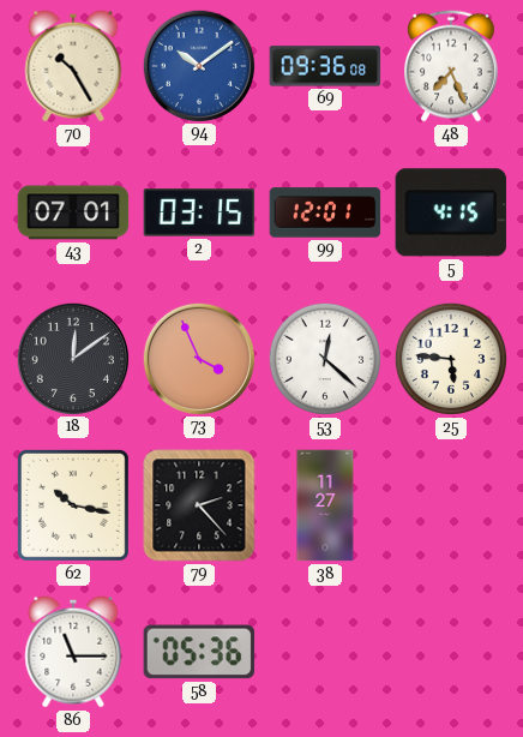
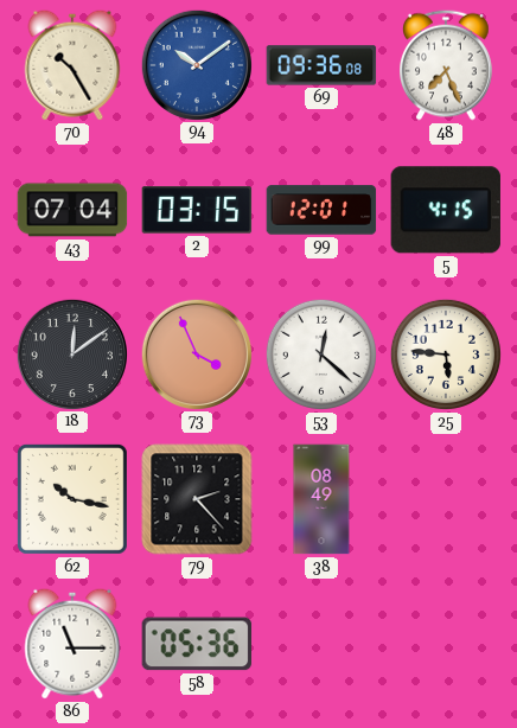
43: 07:01 -> 07:04
38: 11:27 -> 08:49
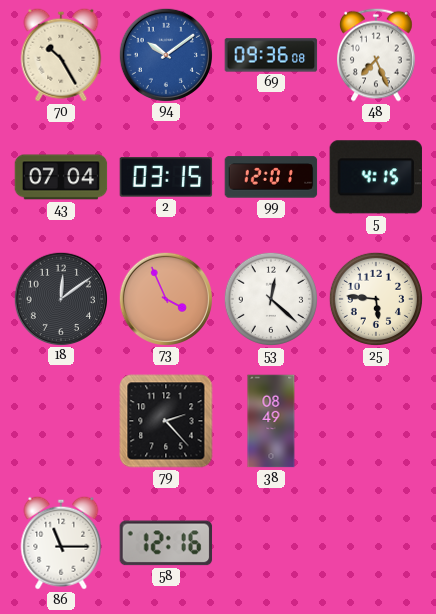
62: 10:17 -> none
58: 05:36 -> 12:16
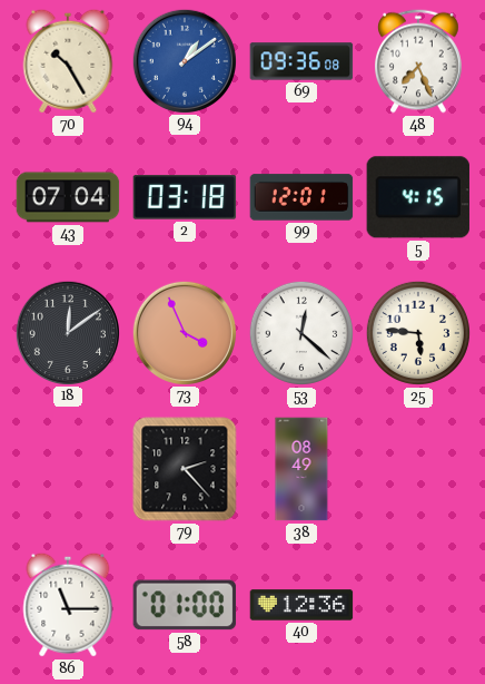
94: 10:09 -> 1:09
2: 03:15 -> 03:18
58: 12:16 -> 01:00
40: none -> 12:36
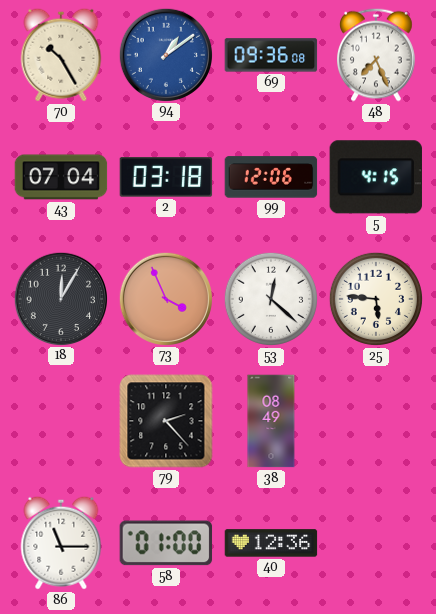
99: 12:01 -> 12:06
18: 12:09 -> 12:05
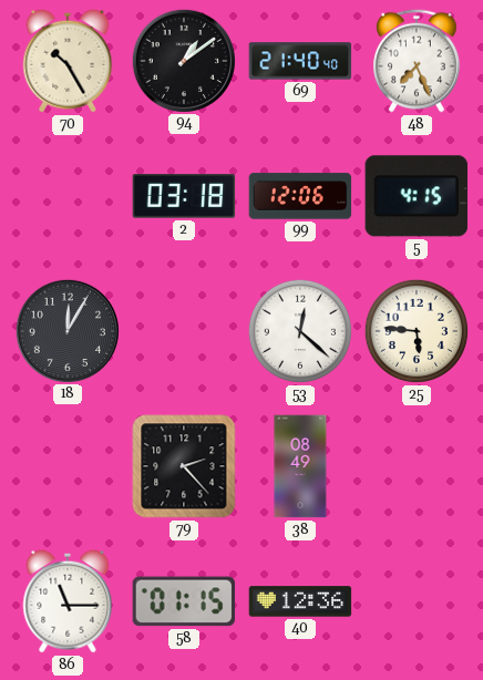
94 dial: blue -> black
69: 09:36 -> 21:40
43: 07:04 -> none
73: 3:56 -> none
58: 01:00 -> 01:15
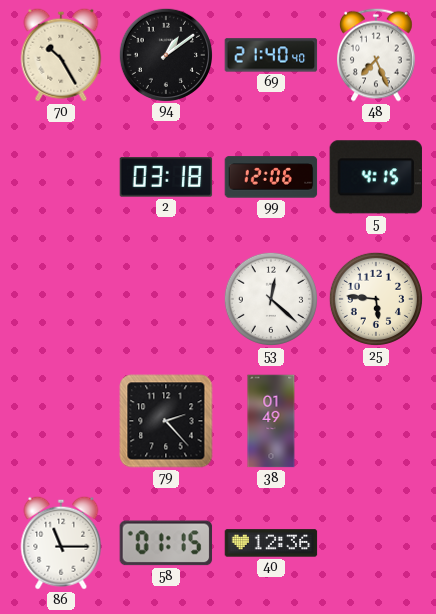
18: 12:05 -> none
38: 08:49 -> 01:49
